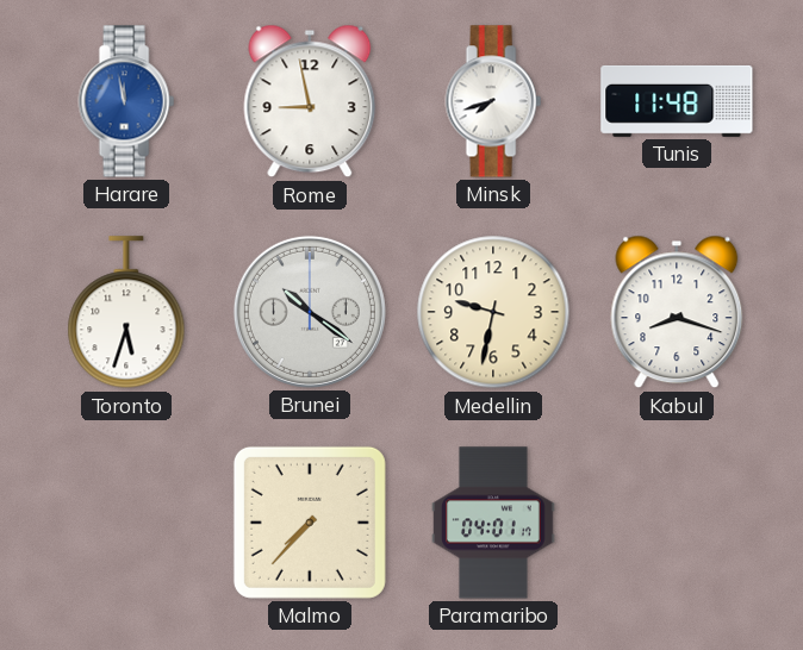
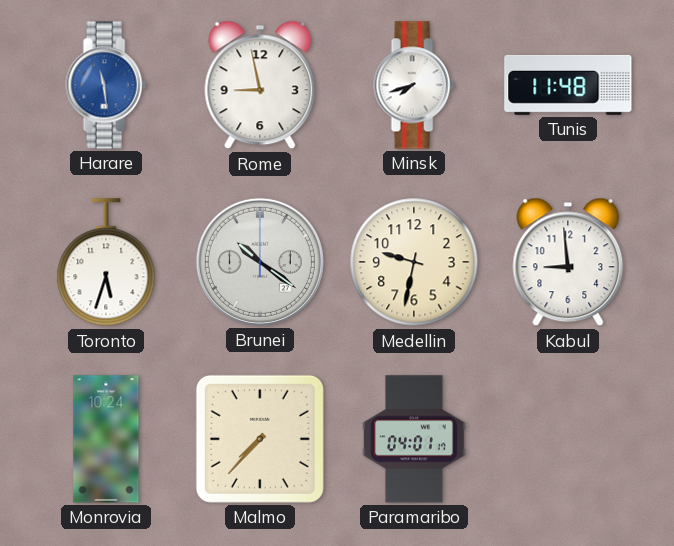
Harare: 11:58 -> 11:29
Kabul: 8:18 -> 8:59
Monrovia: none -> 10:24
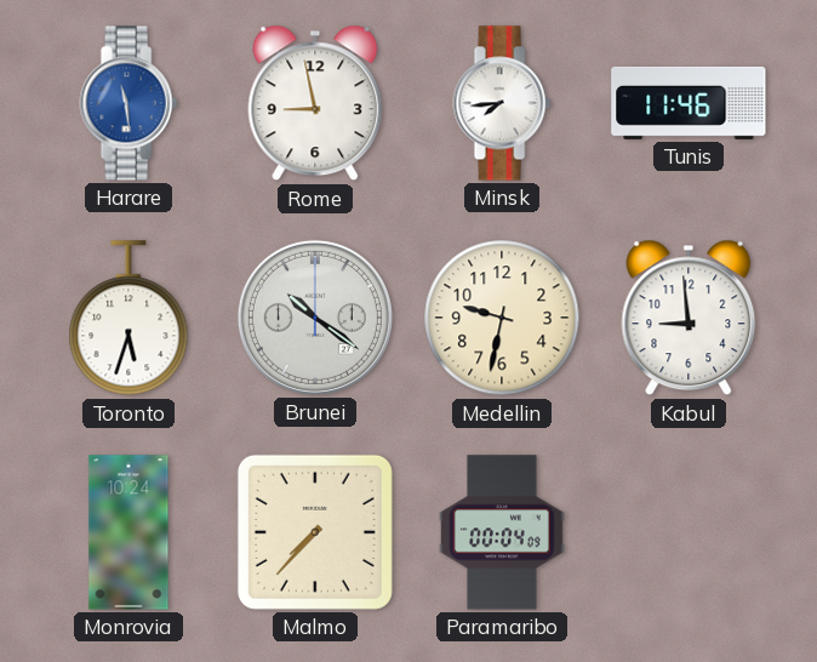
Minsk: 7:42 -> 7:44
Tunis: 11:48 -> 11:46
Paramaribo: 04:01 -> 00:04
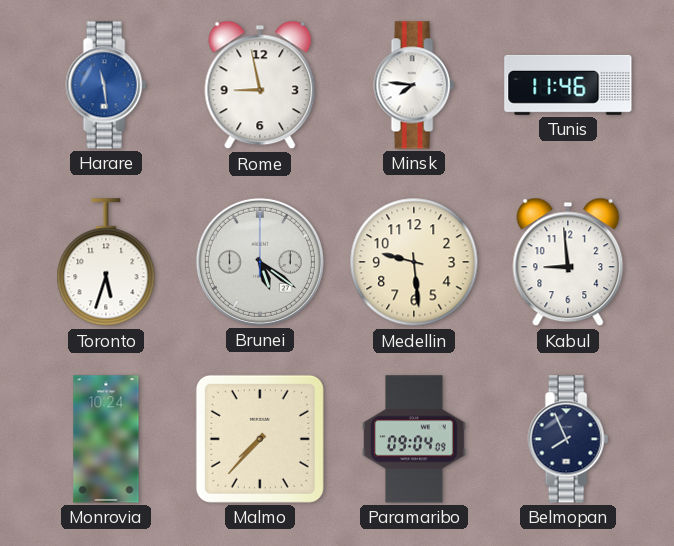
Minsk: 7:44 -> 7:46
Brunei: 10:21 -> 5:21
Medellin: 9:32 -> 9:29
Paramaribo: 00:04 -> 09:04
Belmopan: none -> 7:56
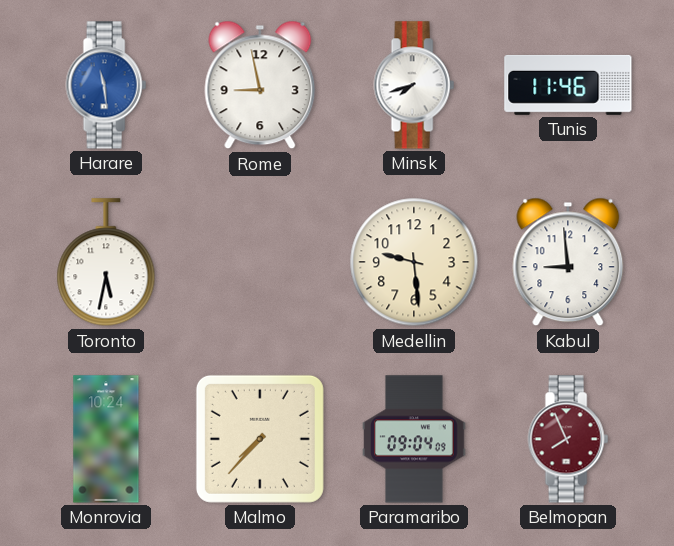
Minsk: 7:46 -> 7:42
Toronto: 5:33 -> 5:32
Brunei: 5:21 -> none
Belmopan dial: navy -> burgundy
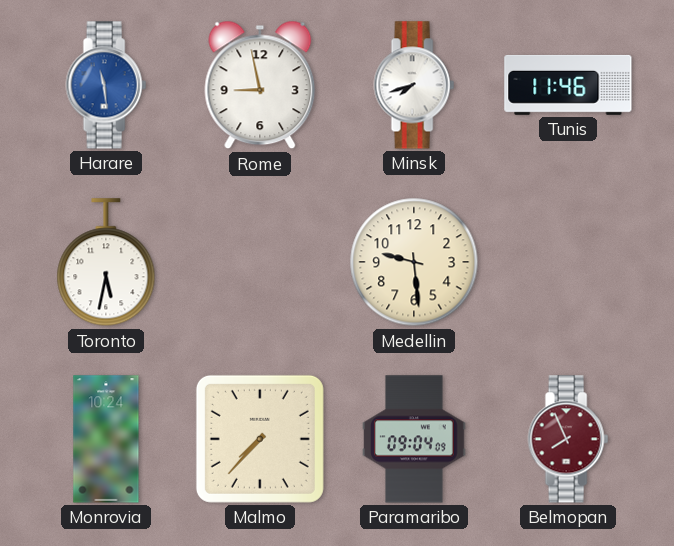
Kabul: 8:59 -> none
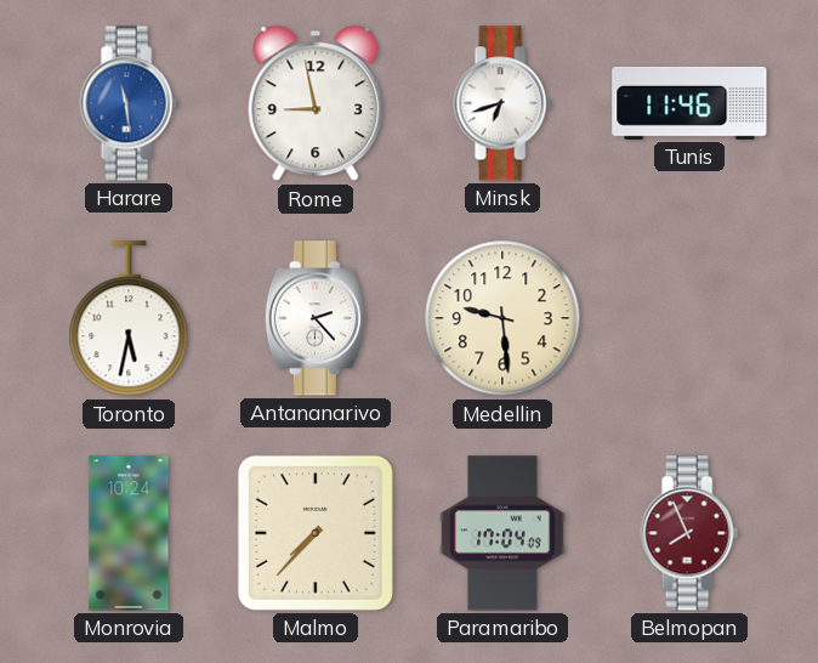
Minsk: 7:42 -> 6:42
Antananarivo: none -> 2:23
Paramaribo: 09:04 -> 17:04
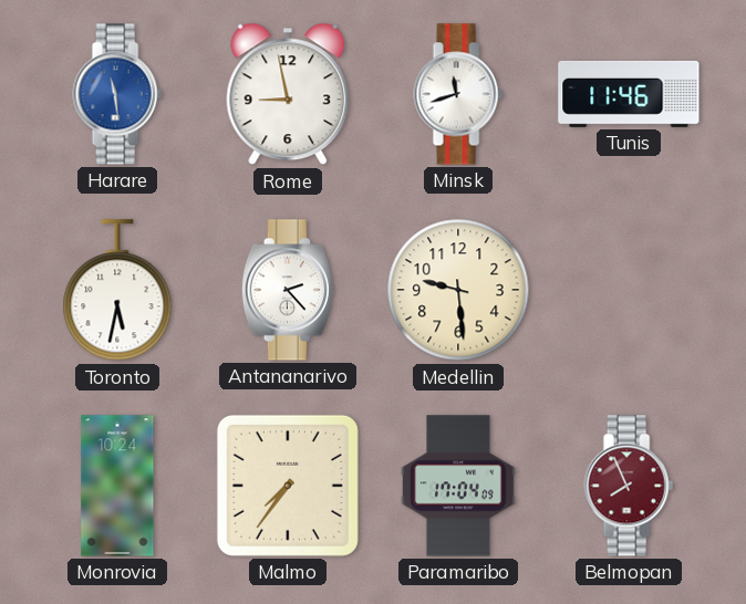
Minsk: 6:42 -> 11:42
Malmo: 7:37 -> 7:36
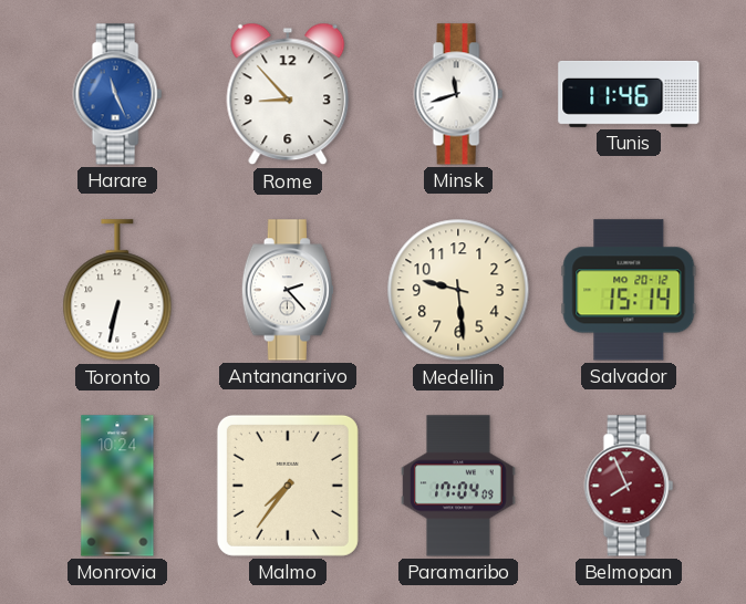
Harare: 11:29 -> 11:26
Rome: 8:58 -> 8:53
Toronto: 5:32 -> 6:32
Salvador: none -> 15:14
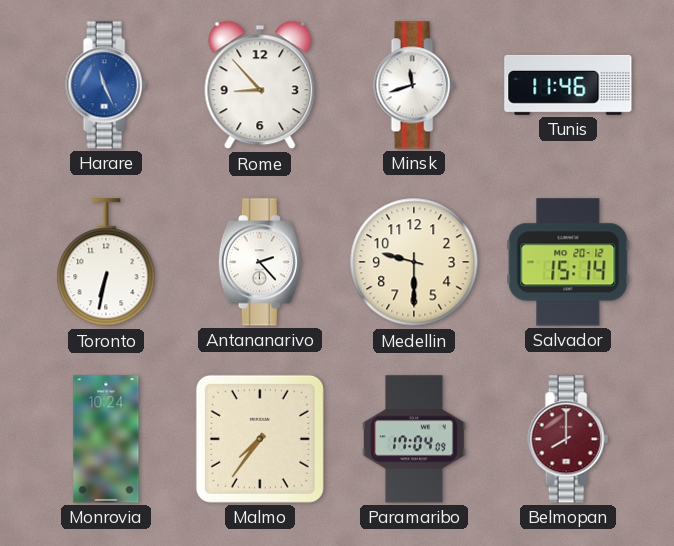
Medellin: 9:29 -> 9:30
Belmopan: 7:56 -> 8:00
